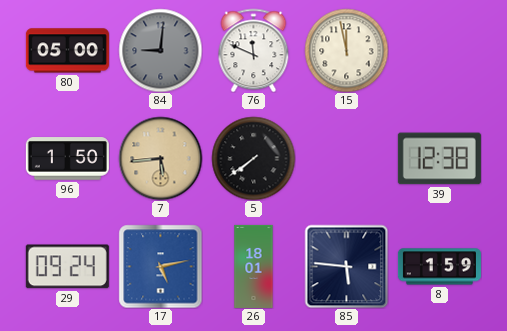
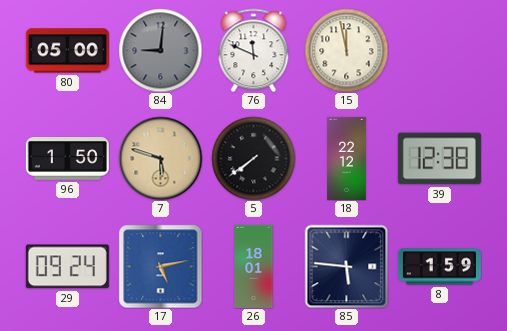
7: 5:44 -> 5:48
18: none -> 22:12
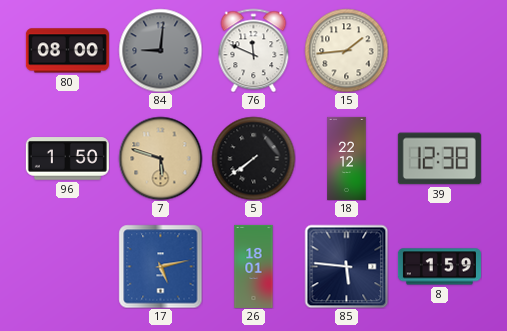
80: 05:00 -> 08:00
15: 11:58 -> 1:44
29: 09:24 -> none
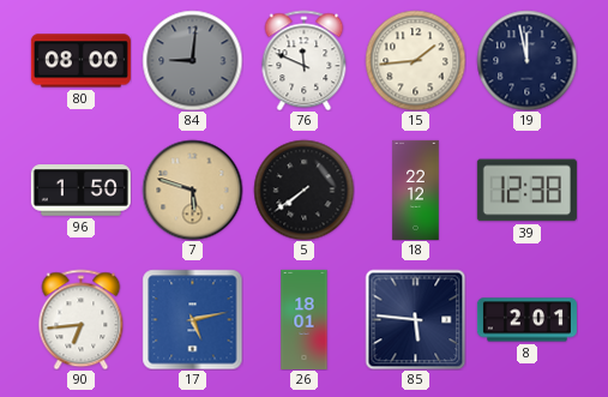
19: none -> 11:58
90: none -> 6:44
8: 1:59 -> 2:01
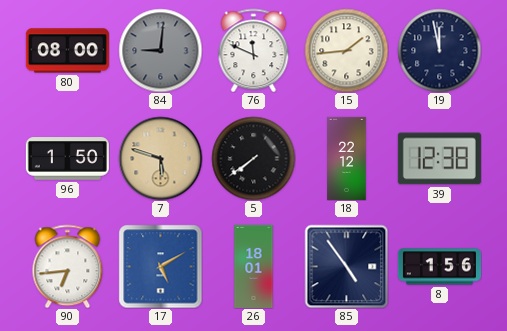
17: 5:13 -> 5:10
85: 5:46 -> 4:54
8: 2:01 -> 1:56
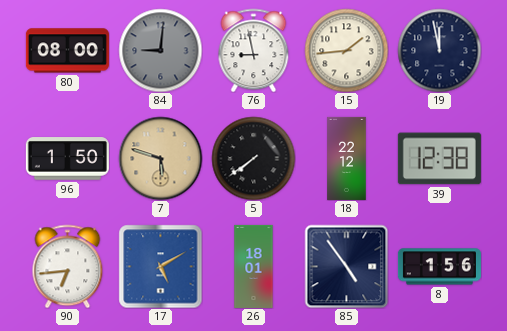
76: 11:49 -> 8:58
